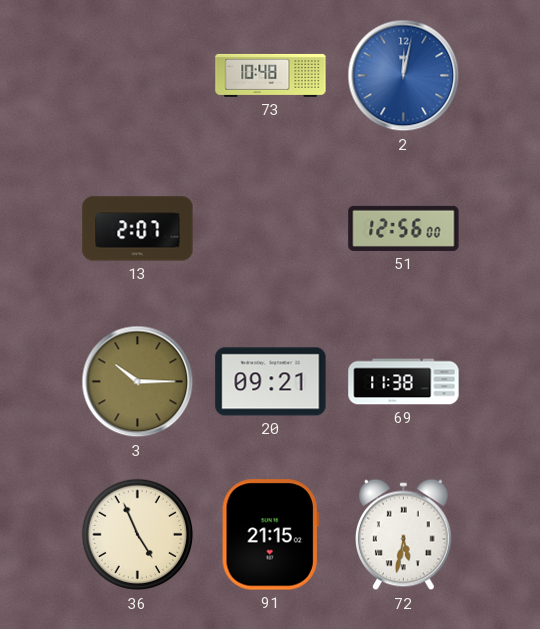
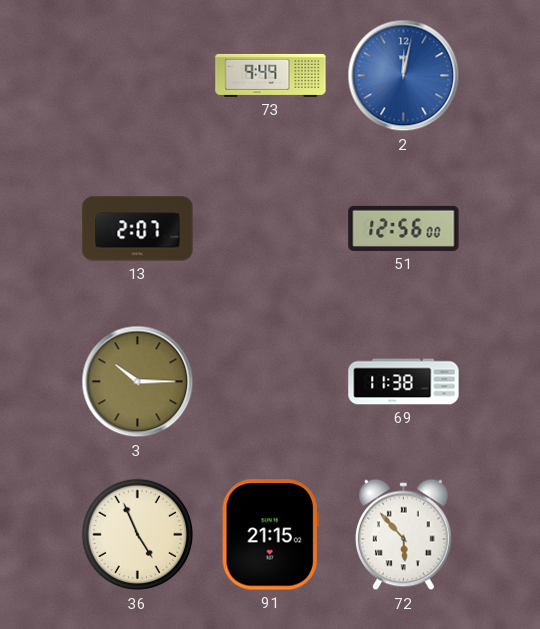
73: 10:48 -> 9:49
20: 09:21 -> none
72: 5:32 -> 5:53
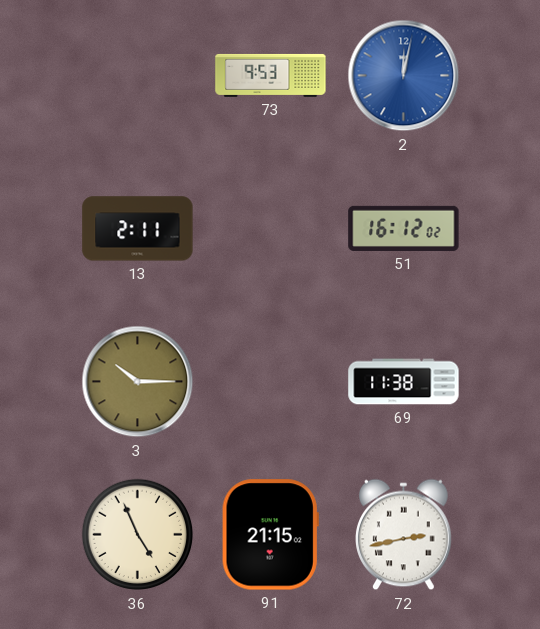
73: 9:49 -> 9:53
13: 2:07 -> 2:11
51: 12:56 -> 16:12
72: 5:53 -> 2:43
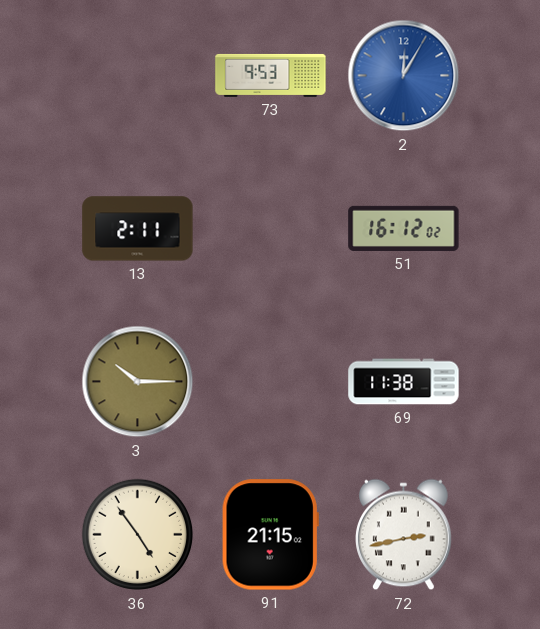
2: 12:02 -> 12:05
36: 4:56 -> 4:54
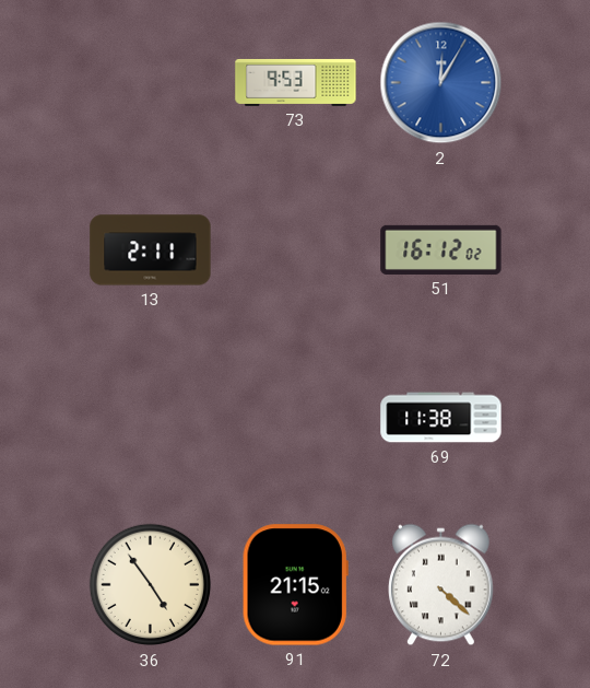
3: 10:15 -> none
72: 2:43 -> 4:22
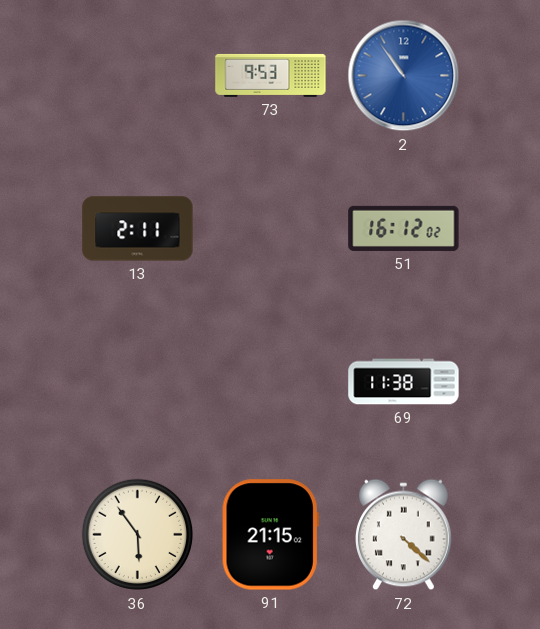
2: 12:05 -> 10:54
36: 4:54 -> 5:54
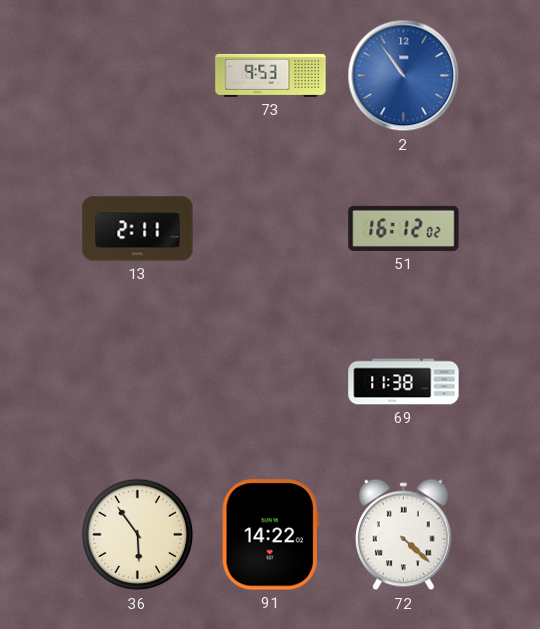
91: 21:15 -> 14:22
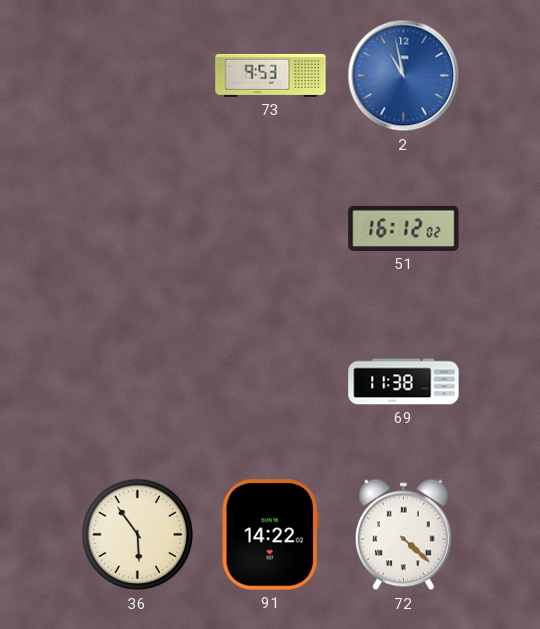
2: 10:54 -> 10:58
13: 2:11 -> none
